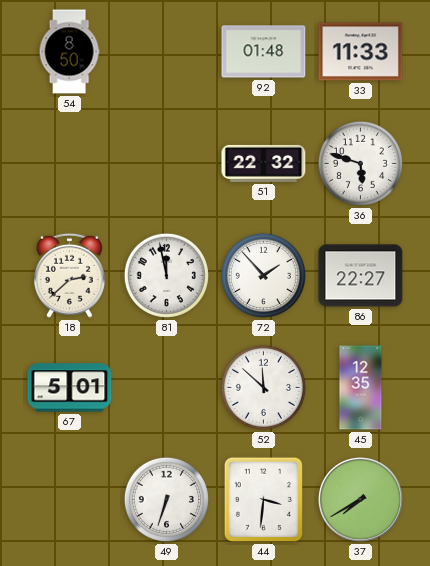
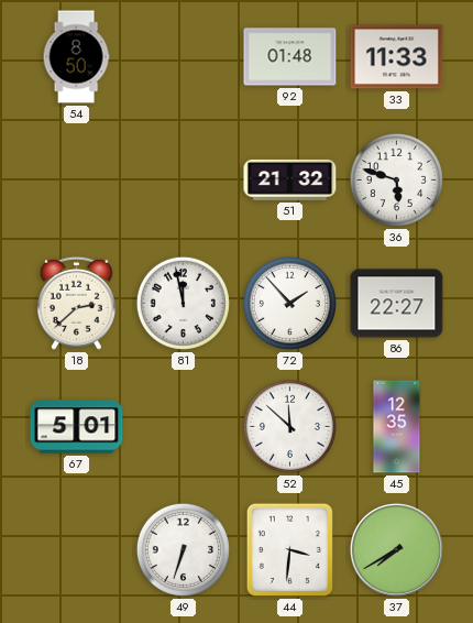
51: 22:32 -> 21:32
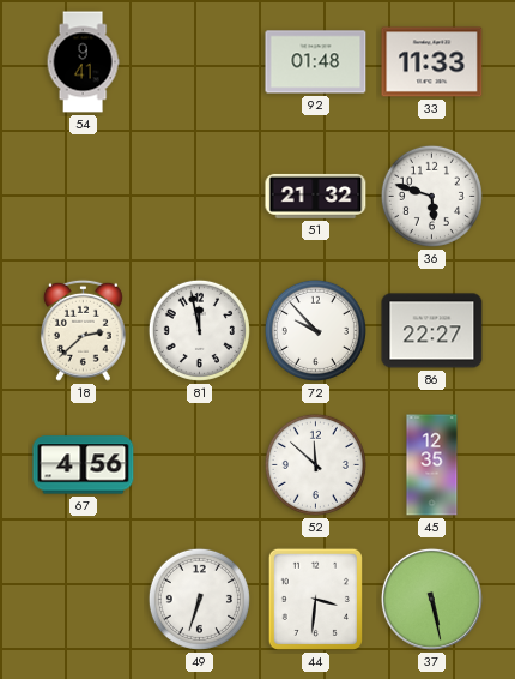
54: 8:50 -> 9:41
72: 1:53 -> 9:53
67: 5:01 -> 4:56
37: 7:40 -> 5:28
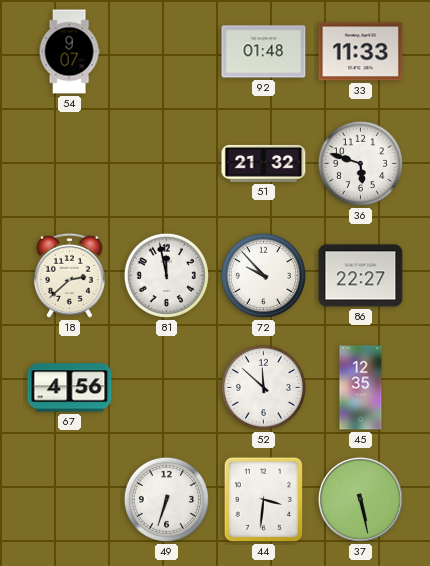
54: 9:41 -> 9:07
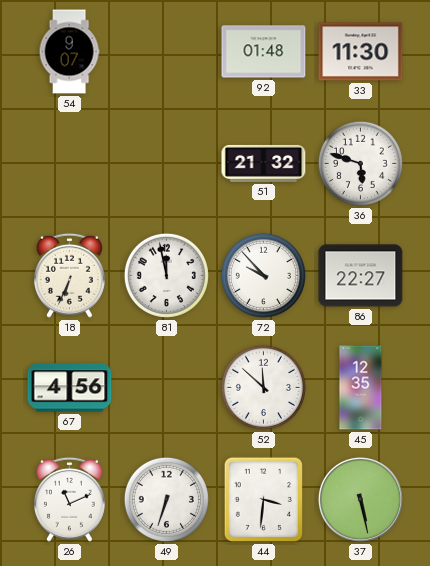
33: 11:33 -> 11:30
18: 2:38 -> 6:34
26: none -> 11:11
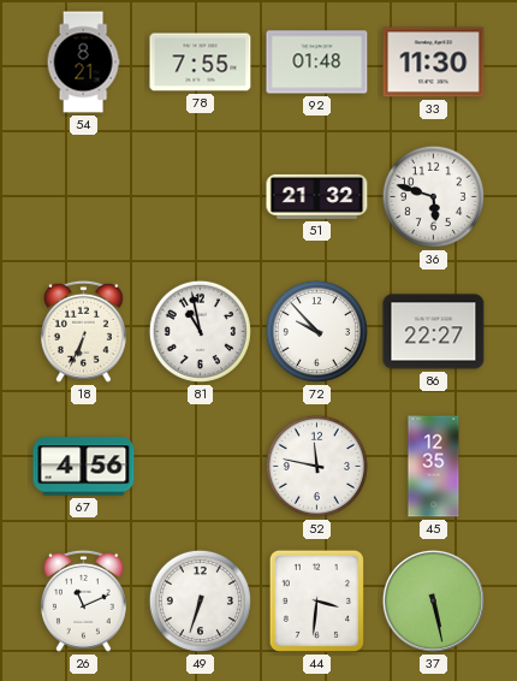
54: 9:07 -> 8:21
78: none -> 7:55
81: 11:58 -> 10:58
52: 11:52 -> 11:47
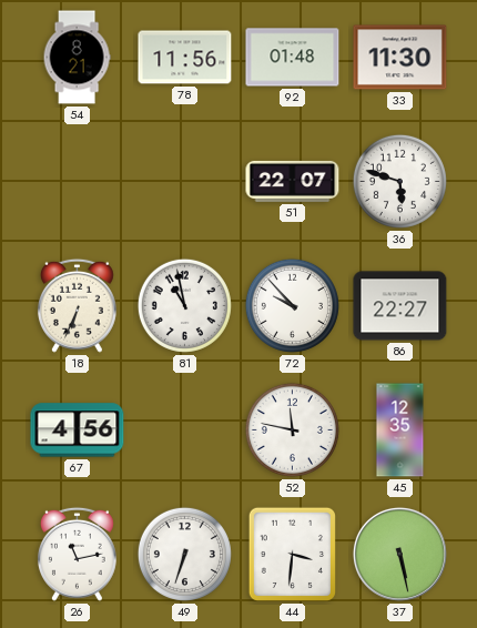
78: 7:55 -> 11:56
51: 21:32 -> 22:07
26: 11:11 -> 11:13
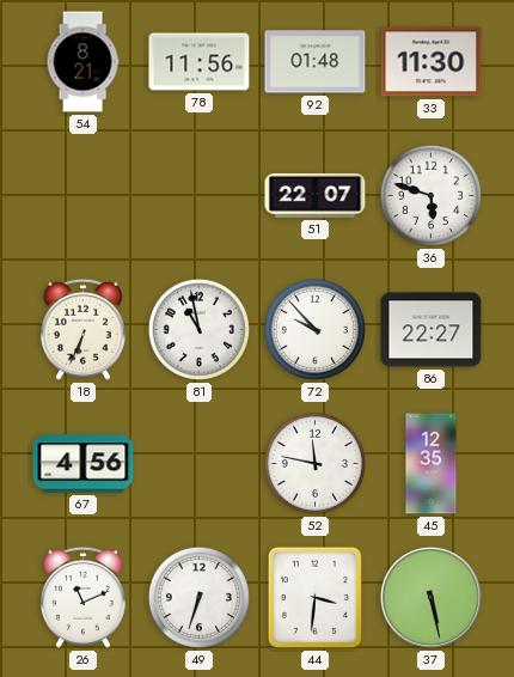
26: 11:13 -> 11:11
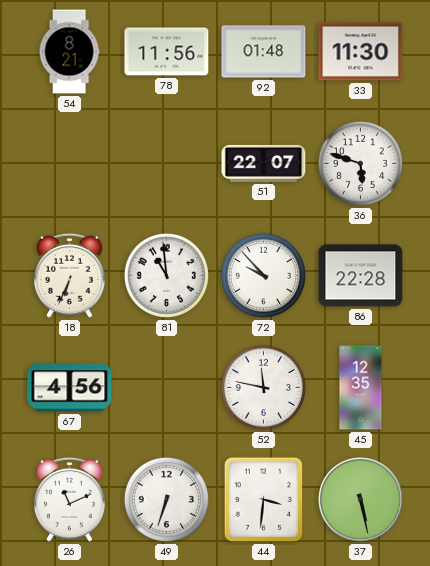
81: 10:58 -> 10:59
86: 22:27 -> 22:28
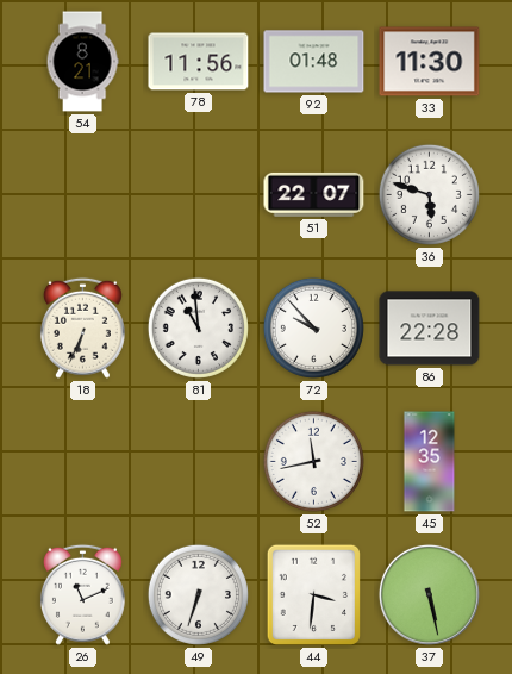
67: 4:56 -> none
52: 11:47 -> 11:43
